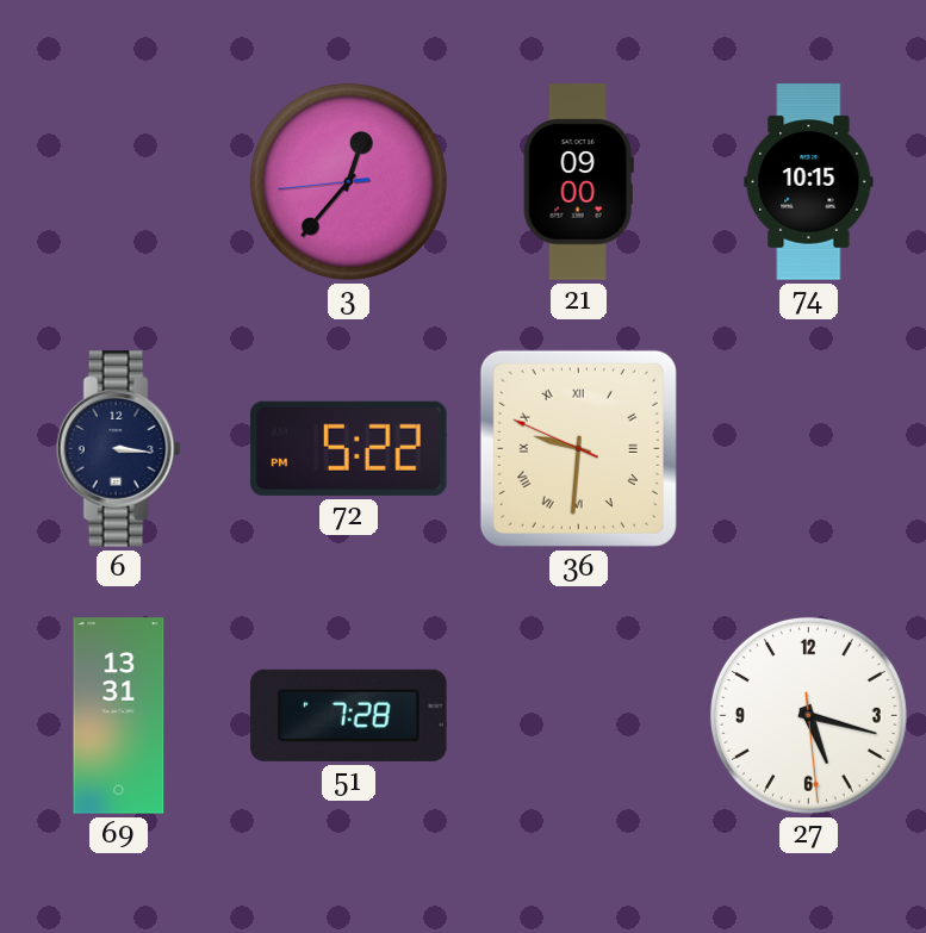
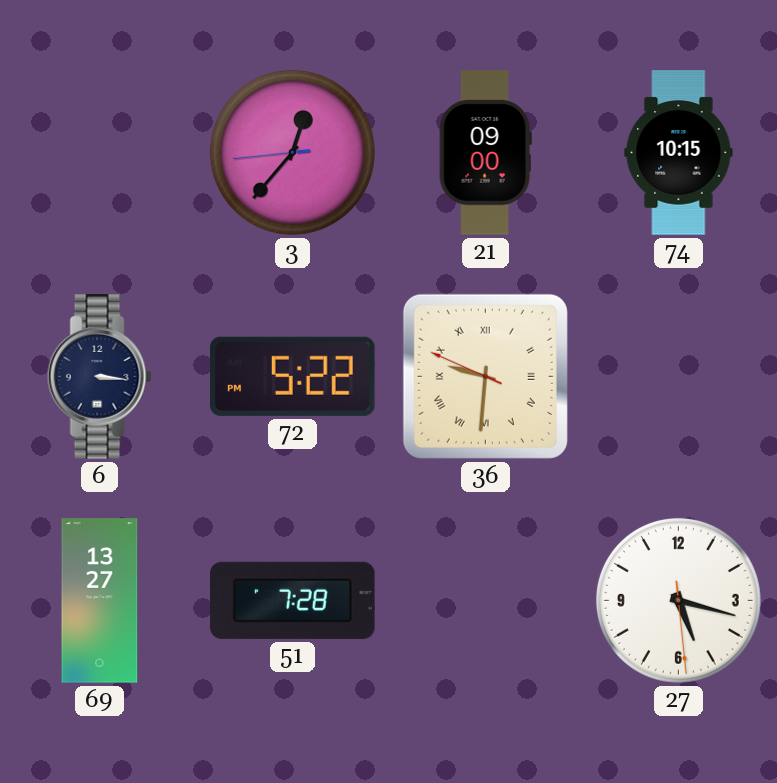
69: 13:31 -> 13:27
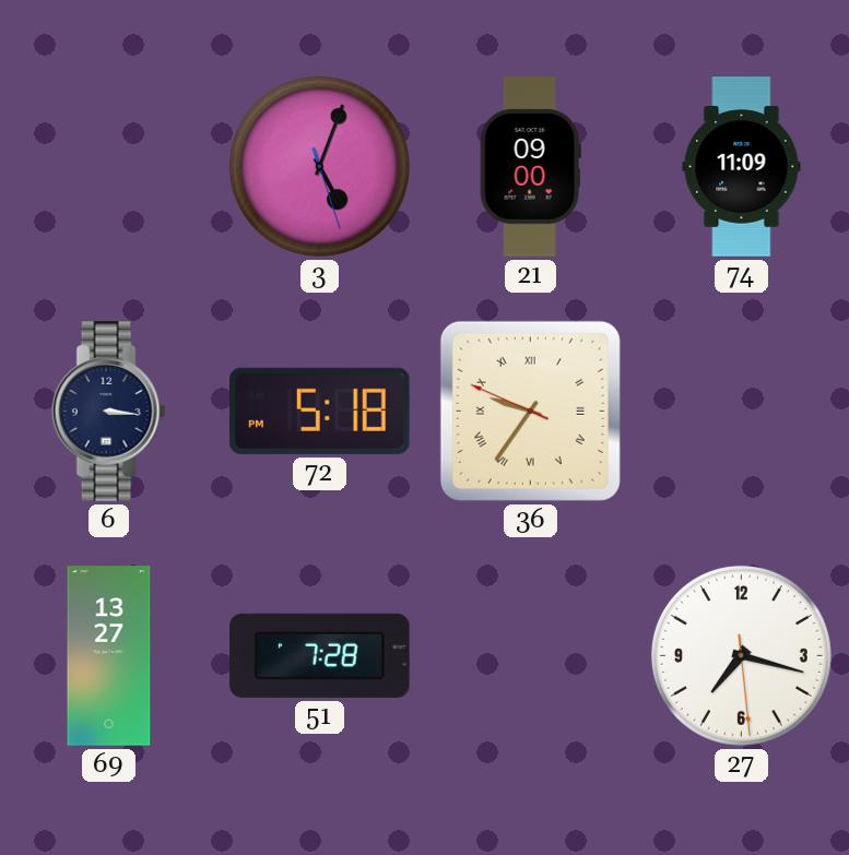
3: 12:36 -> 5:03
74: 10:15 -> 11:09
72: 5:22 -> 5:18
36: 9:30 -> 9:35
27: 5:17 -> 7:17
